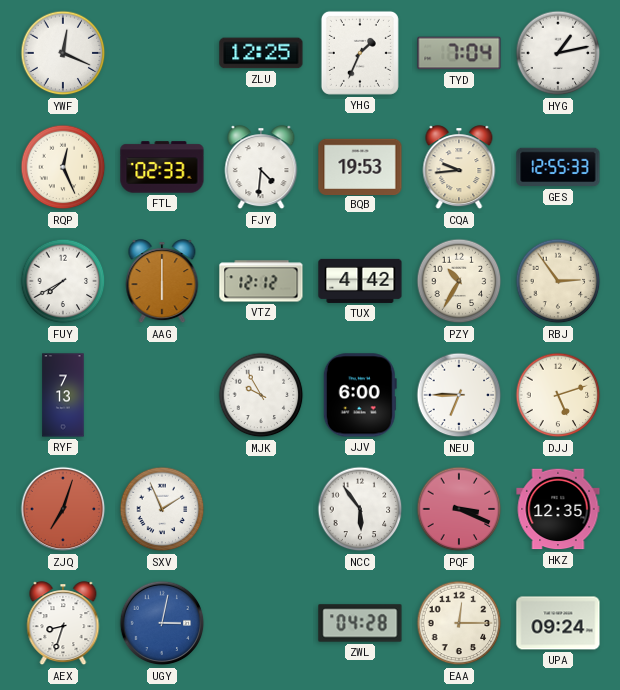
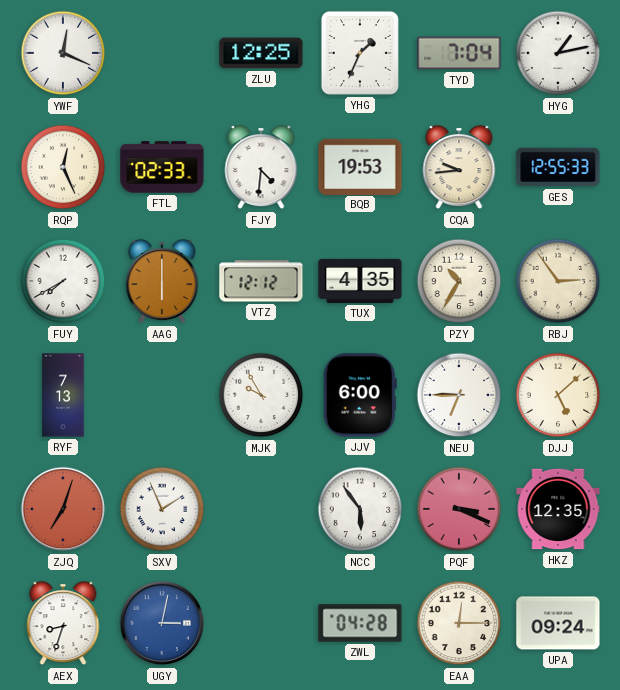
TUX: 4:42 -> 4:35
DJJ: 5:12 -> 5:08
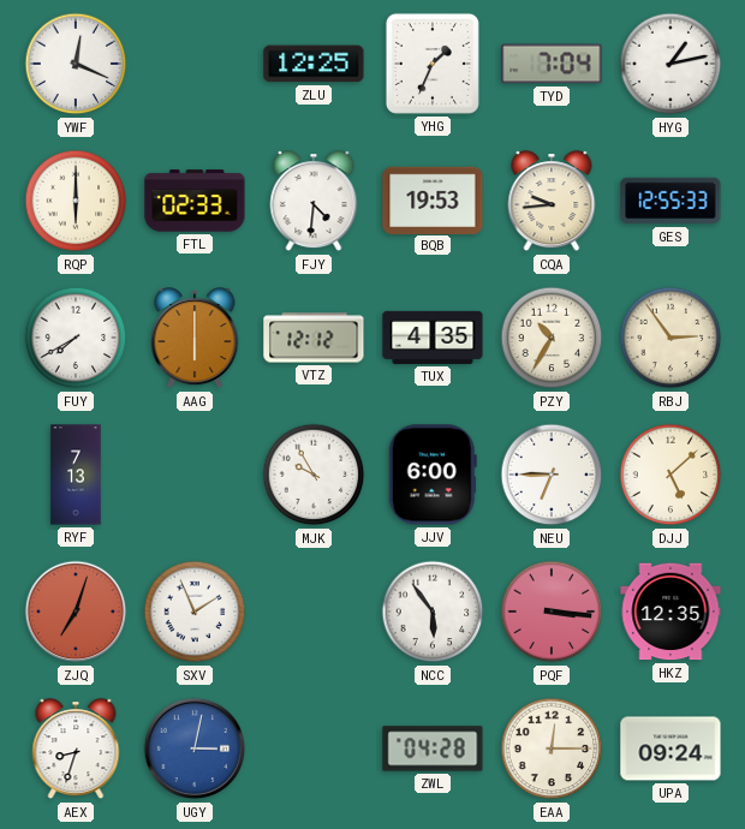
RQP: 12:26 -> 6:00
PQF: 3:19 -> 3:16
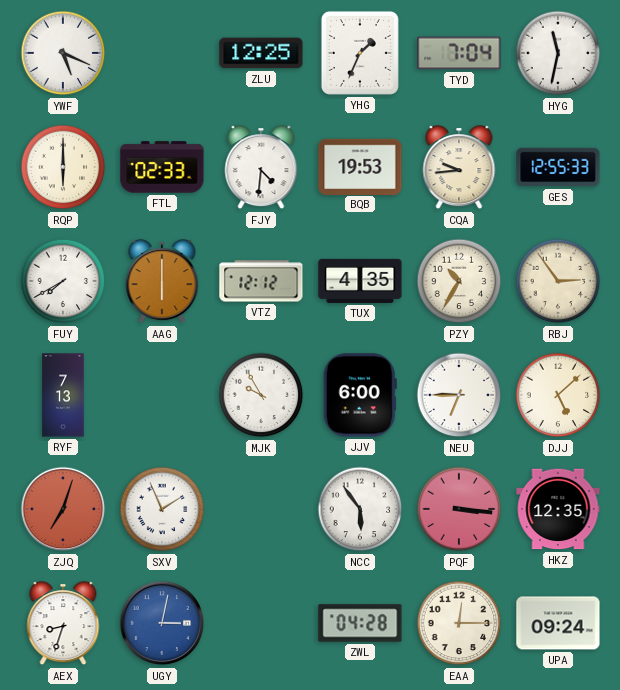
YWF: 12:19 -> 5:19
HYG: 1:13 -> 11:32
